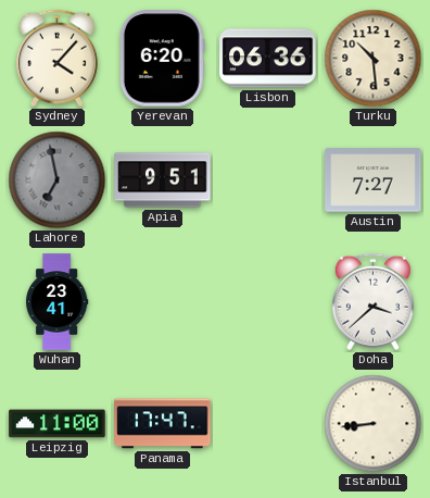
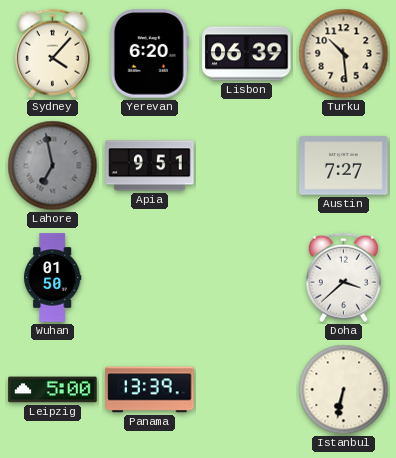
Lisbon: 06:36 -> 06:39
Wuhan: 23:41 -> 01:50
Leipzig: 11:00 -> 5:00
Panama: 17:47 -> 13:39
Istanbul: 8:44 -> 6:32
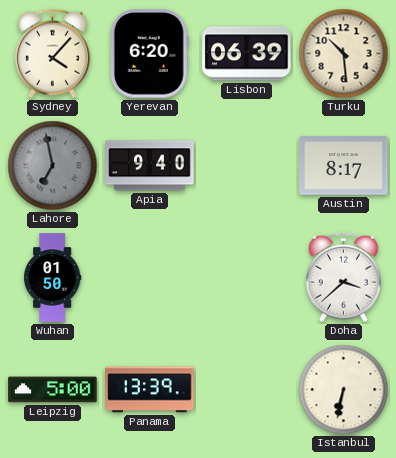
Apia: 9:51 -> 9:40
Austin: 7:27 -> 8:17
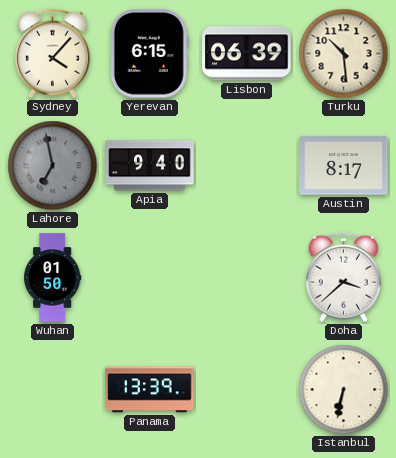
Yerevan: 6:20 -> 6:15
Leipzig: 5:00 -> none
